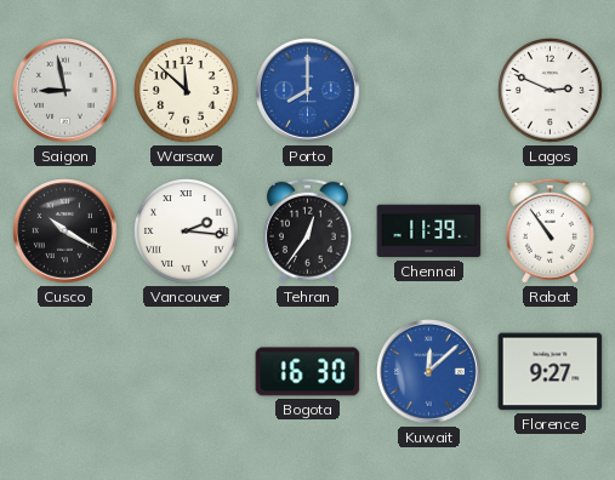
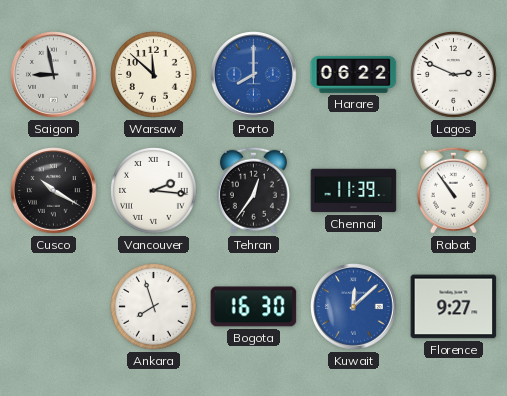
Harare: none -> 06:22
Ankara: none -> 7:57
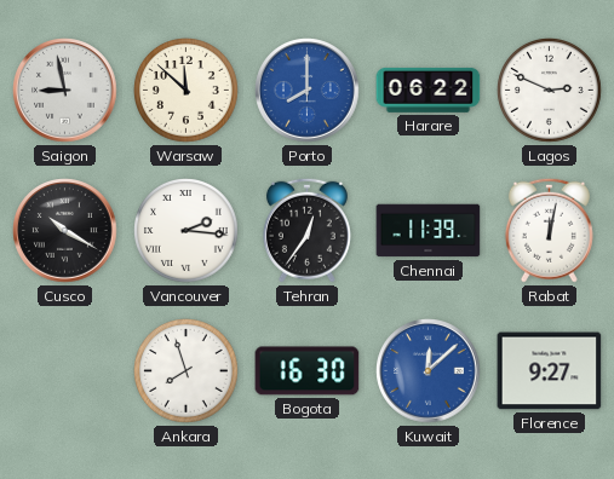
Rabat: 10:54 -> 12:02
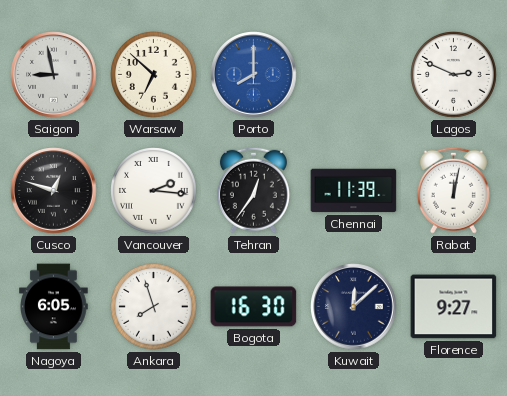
Warsaw: 11:52 -> 6:52
Harare: 06:22 -> none
Cusco: 10:20 -> 12:48
Nagoya: none -> 6:05
Kuwait dial: blue -> navy
